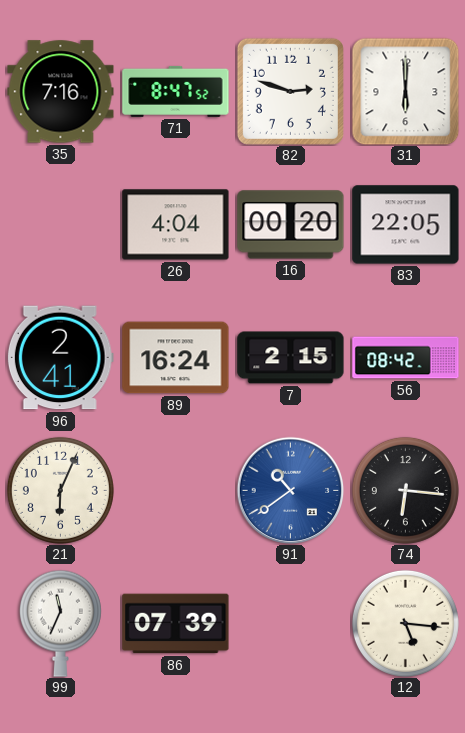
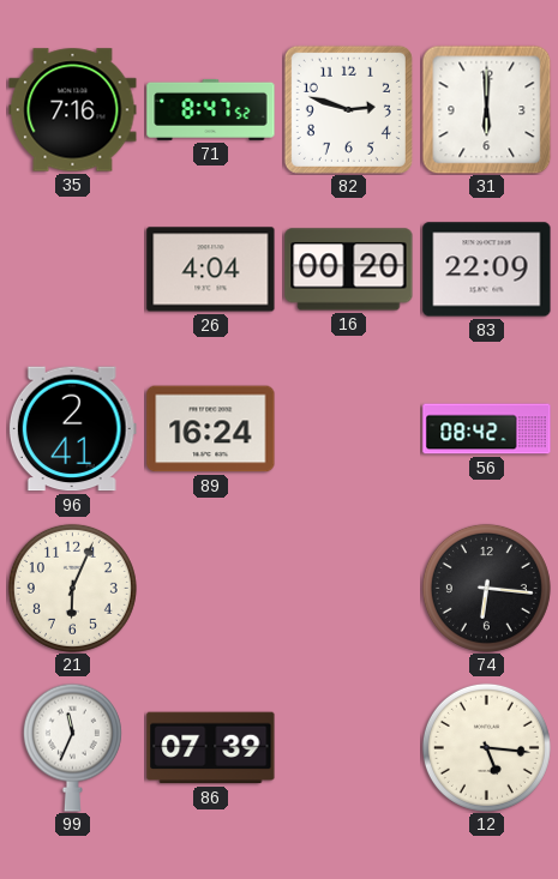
83: 22:05 -> 22:09
7: 2:15 -> none
91: 10:39 -> none
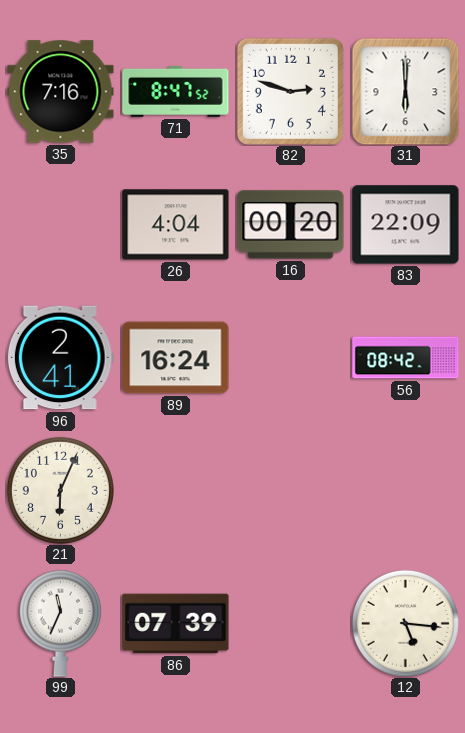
74: 6:16 -> none
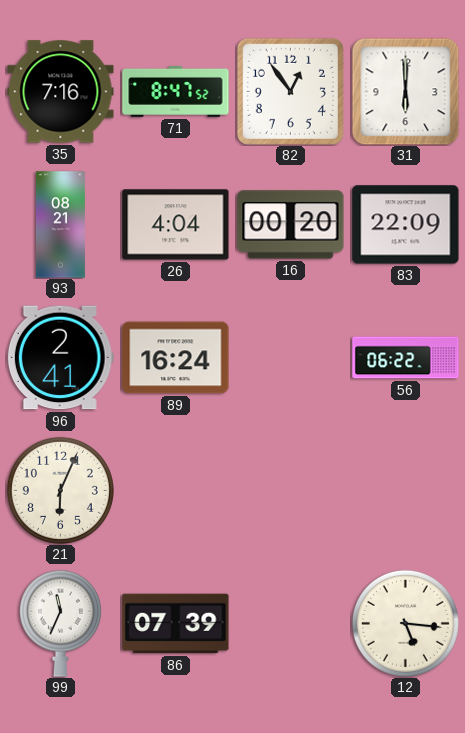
82: 2:48 -> 12:54
93: none -> 08:21
56: 08:42 -> 06:22
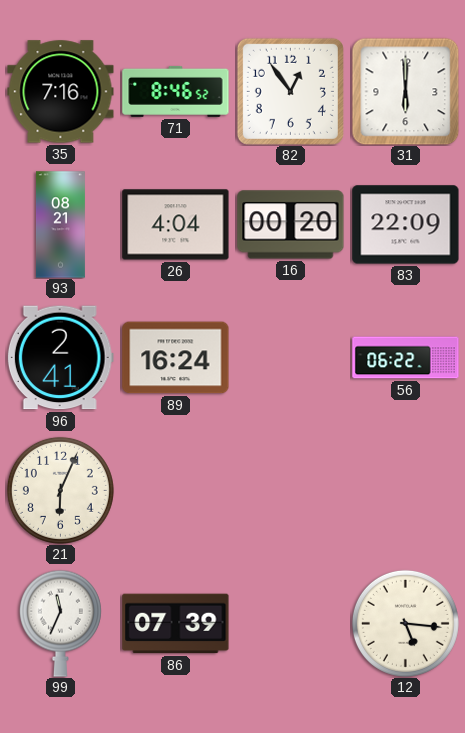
71: 8:47 -> 8:46
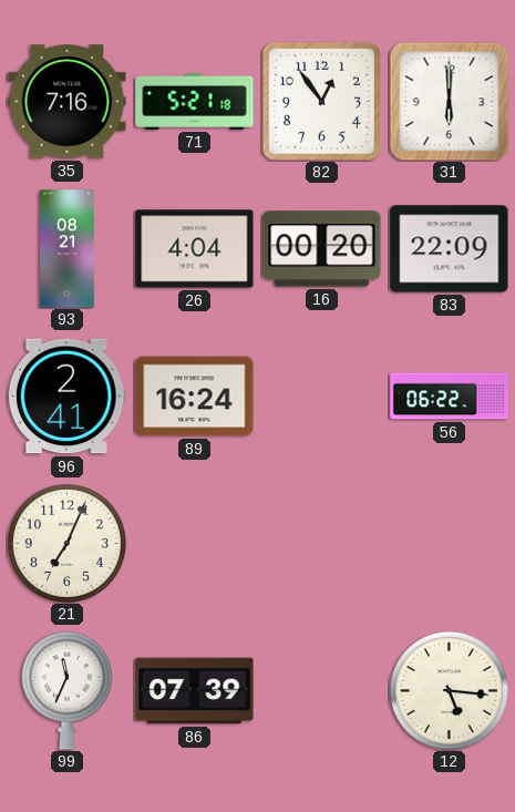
71: 8:46 -> 5:21
21: 6:04 -> 7:04
